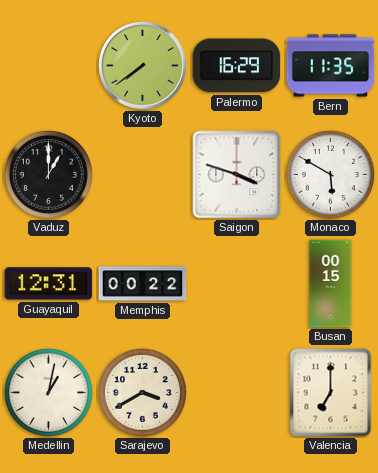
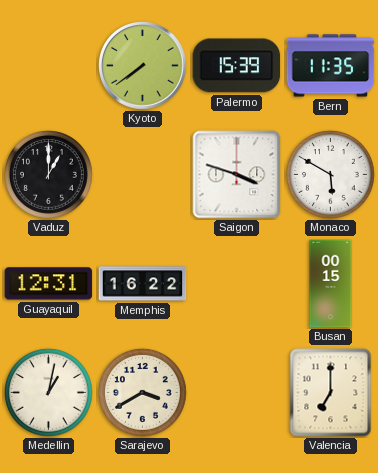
Palermo: 16:29 -> 15:39
Memphis: 00:22 -> 16:22
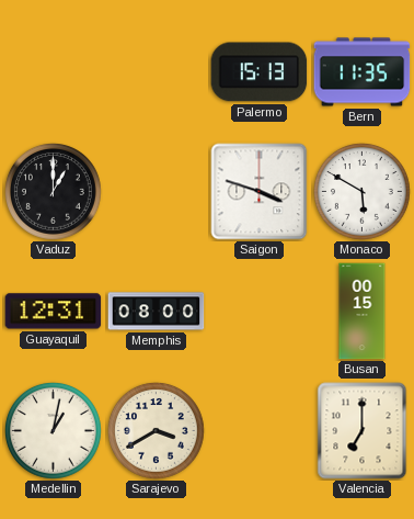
Kyoto: 7:39 -> none
Palermo: 15:39 -> 15:13
Memphis: 16:22 -> 08:00
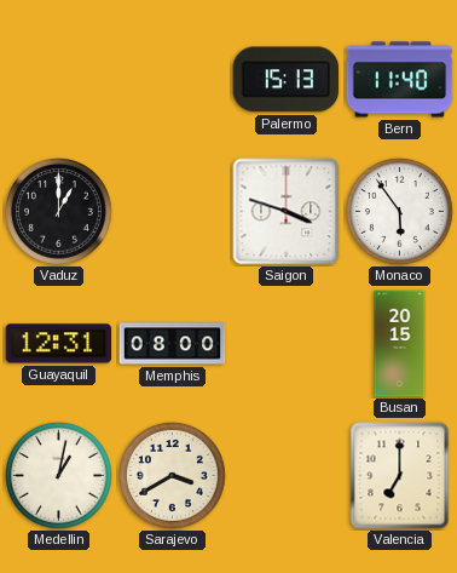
Bern: 11:35 -> 11:40
Monaco: 5:50 -> 5:54
Busan: 00:15 -> 20:15
